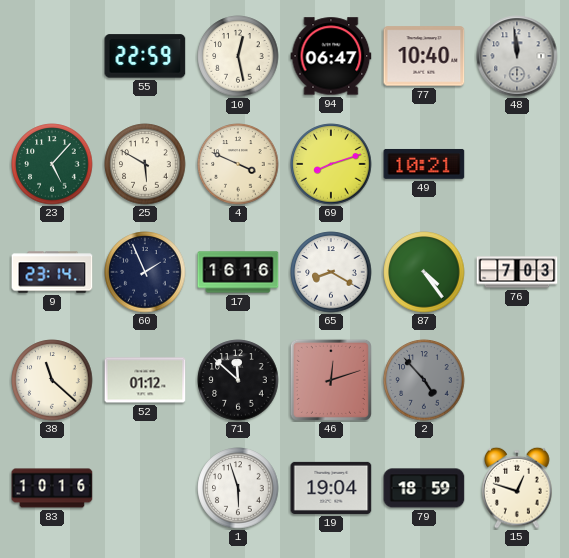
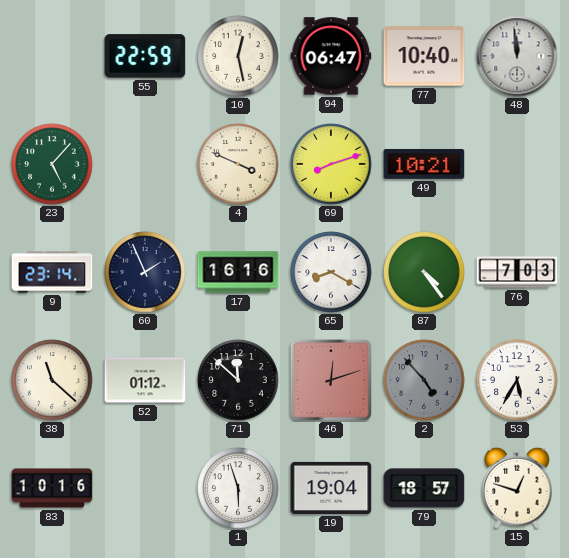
25: 5:50 -> none
53: none -> 5:35
79: 18:59 -> 18:57
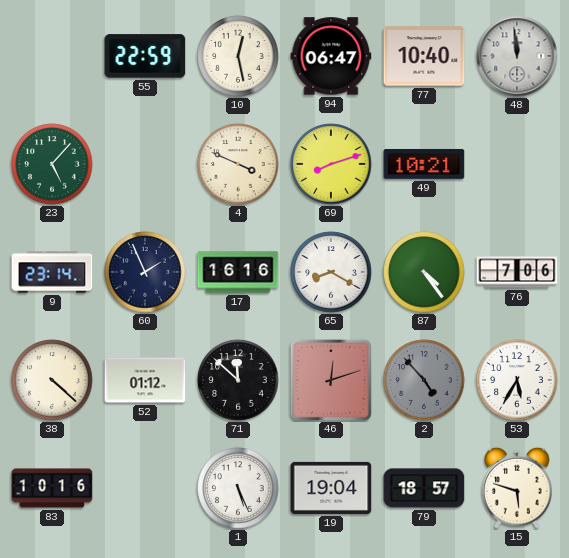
76: 7:03 -> 7:06
38: 11:22 -> 4:22
1: 5:57 -> 5:26
15: 12:48 -> 5:48
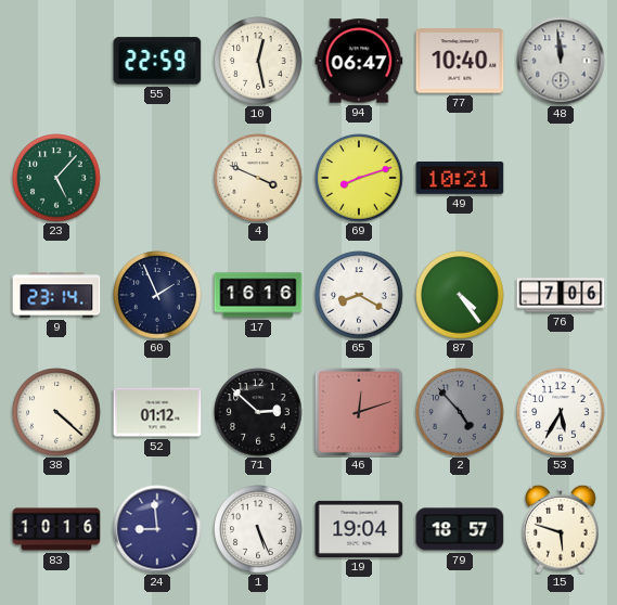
71: 11:52 -> 2:52
24: none -> 8:59
